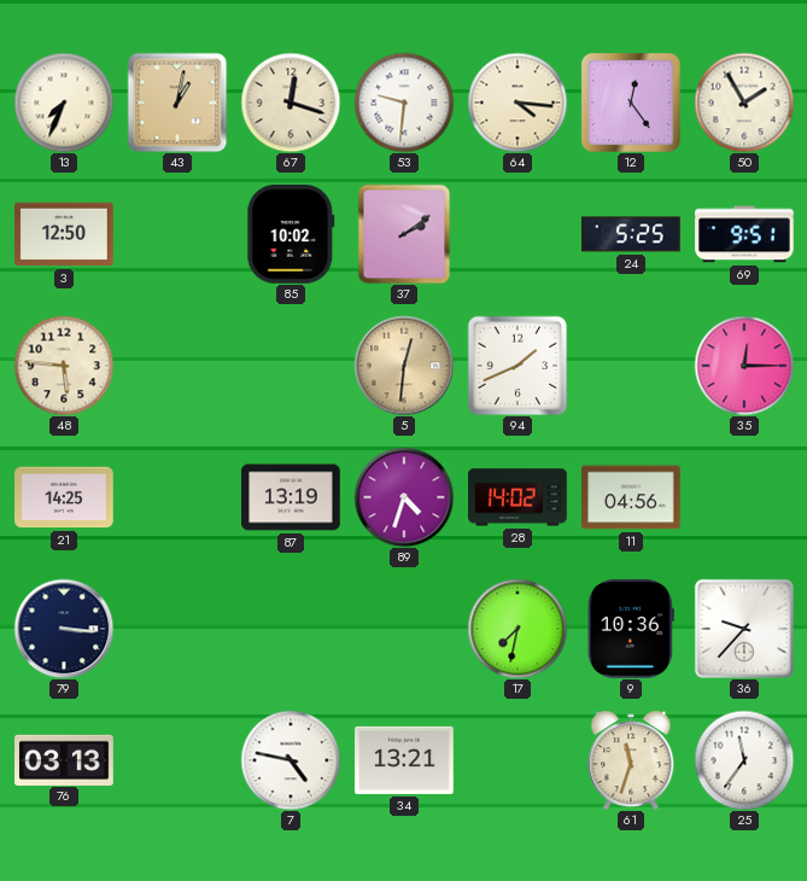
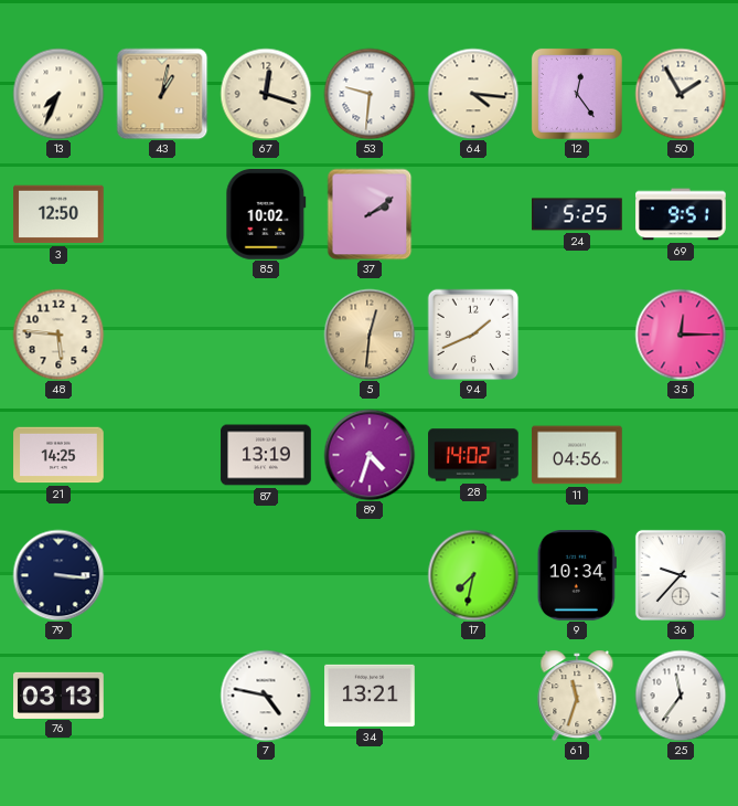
9: 10:36 -> 10:34
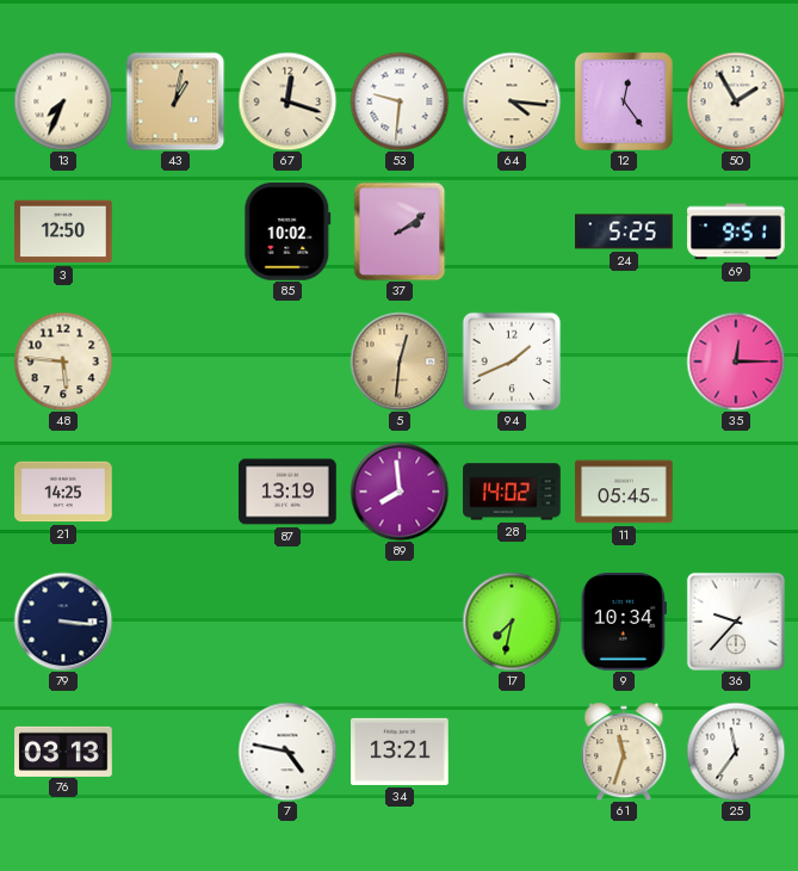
89: 4:33 -> 7:59
11: 04:56 -> 05:45
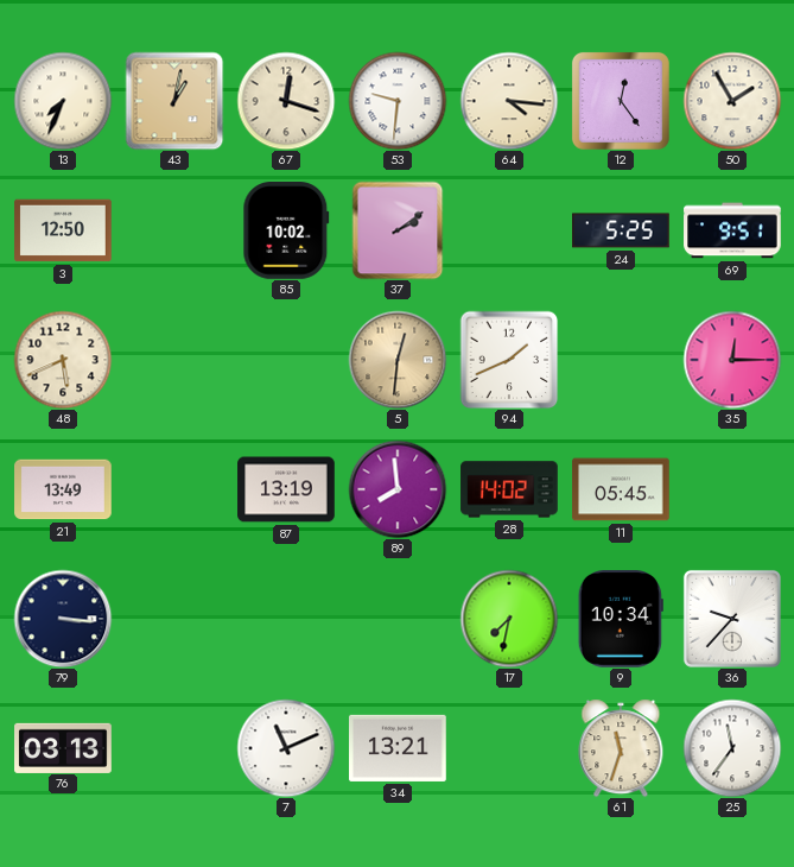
48: 5:46 -> 5:41
21: 14:25 -> 13:49
7: 4:47 -> 11:11
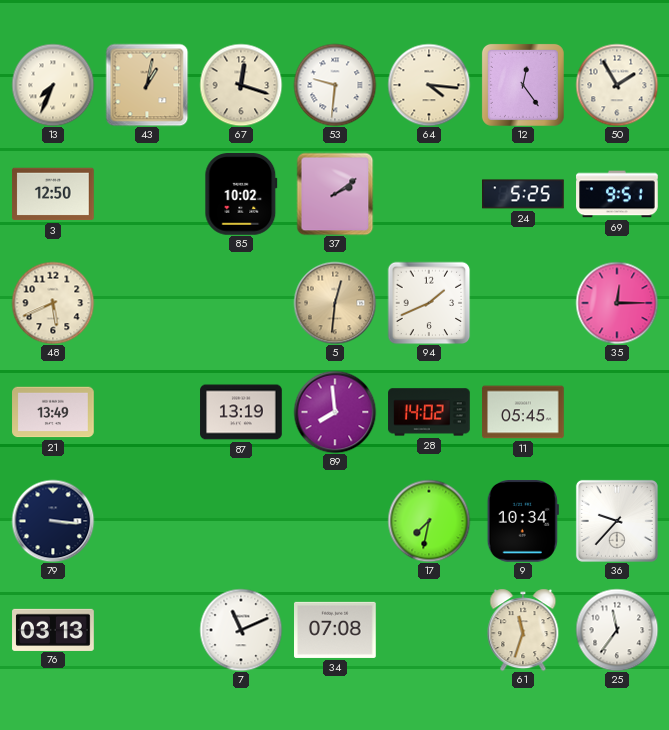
34: 13:21 -> 07:08
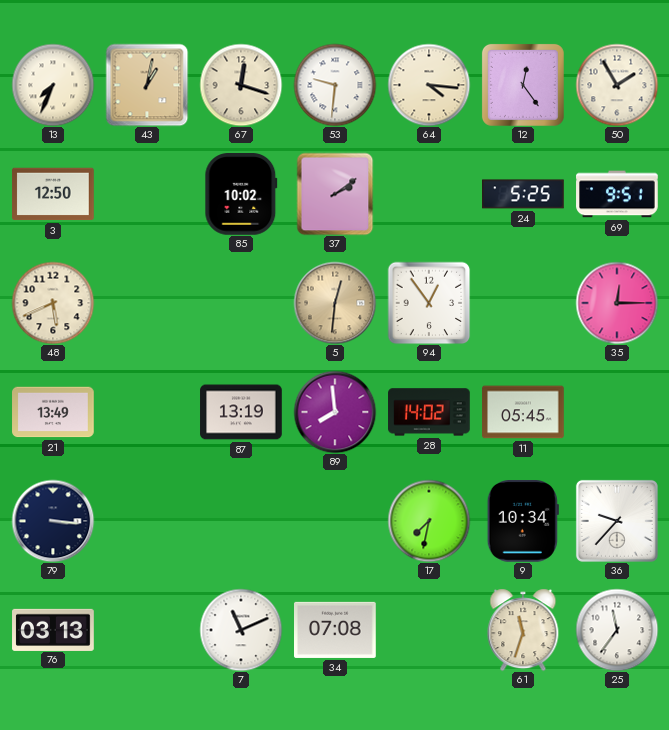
94: 1:41 -> 12:54
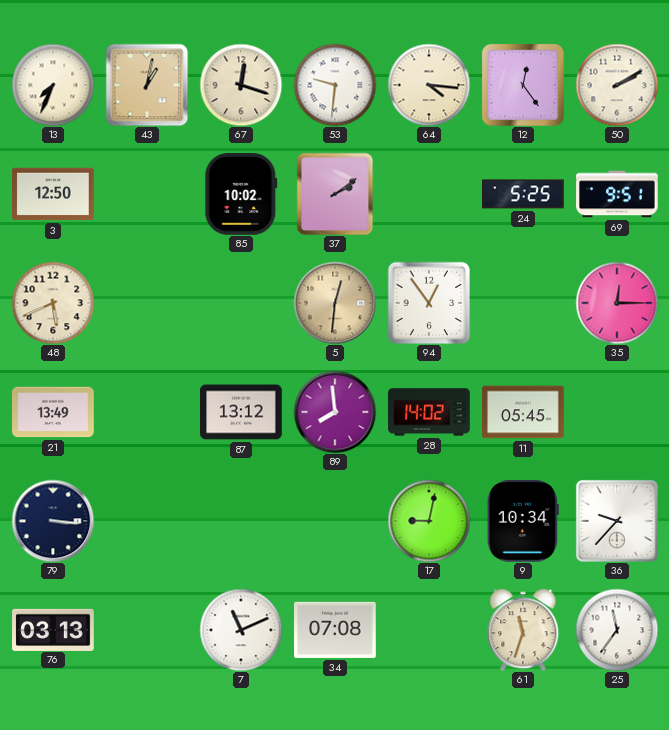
50: 1:55 -> 2:10
87: 13:19 -> 13:12
17: 7:32 -> 9:02
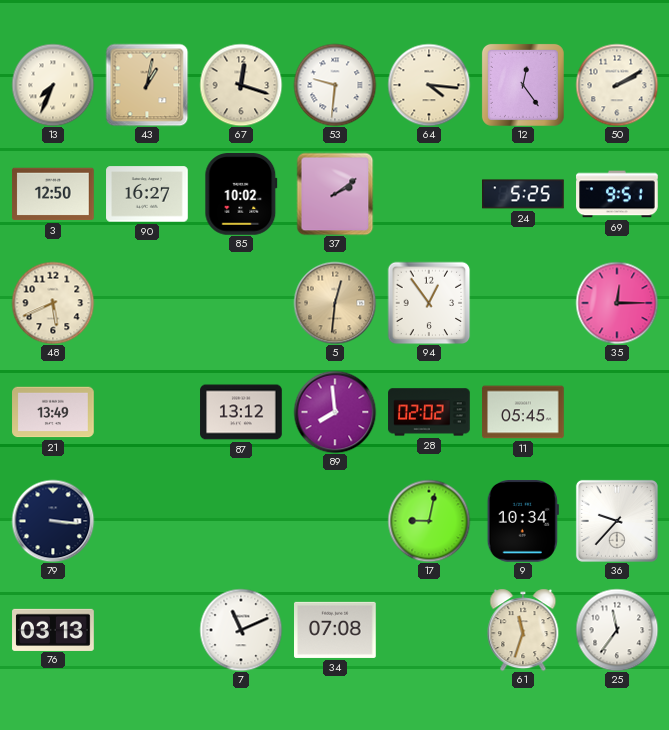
90: none -> 16:27
28: 14:02 -> 02:02
